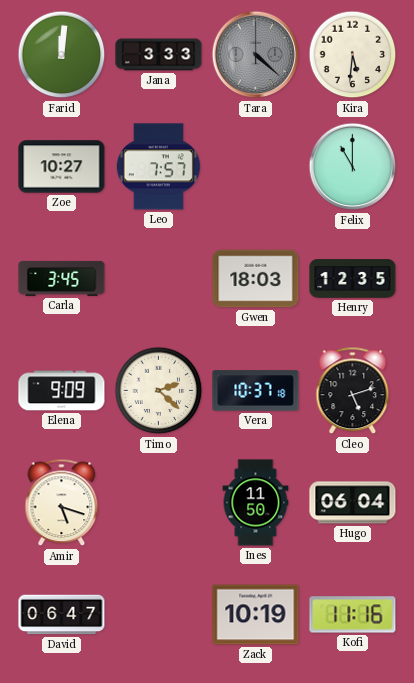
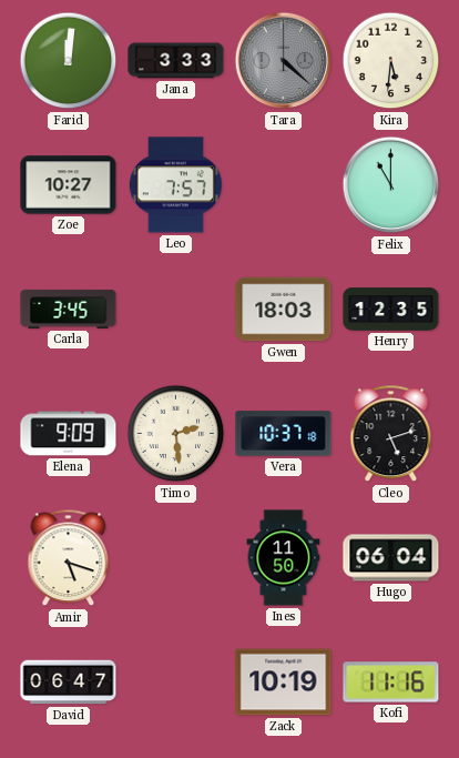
Timo: 2:22 -> 2:29
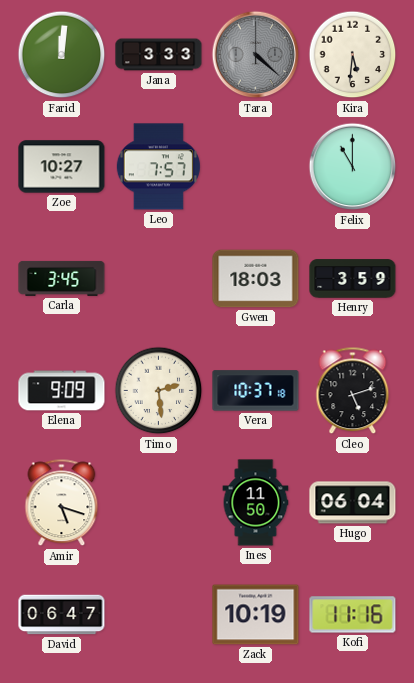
Henry: 12:35 -> 3:59
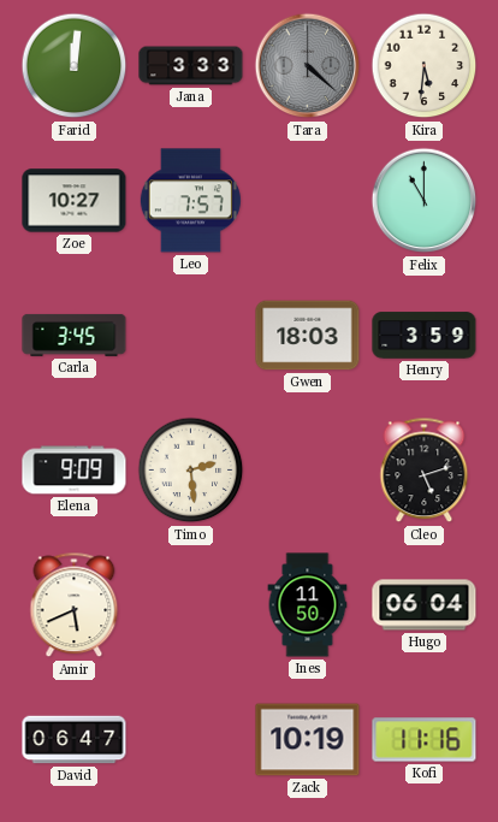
Vera: 10:37 -> none
Amir: 5:18 -> 5:41
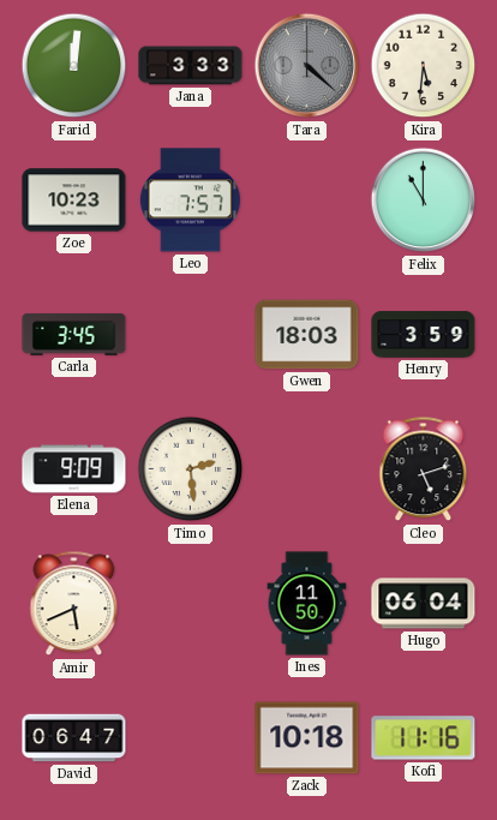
Zoe: 10:27 -> 10:23
Zack: 10:19 -> 10:18
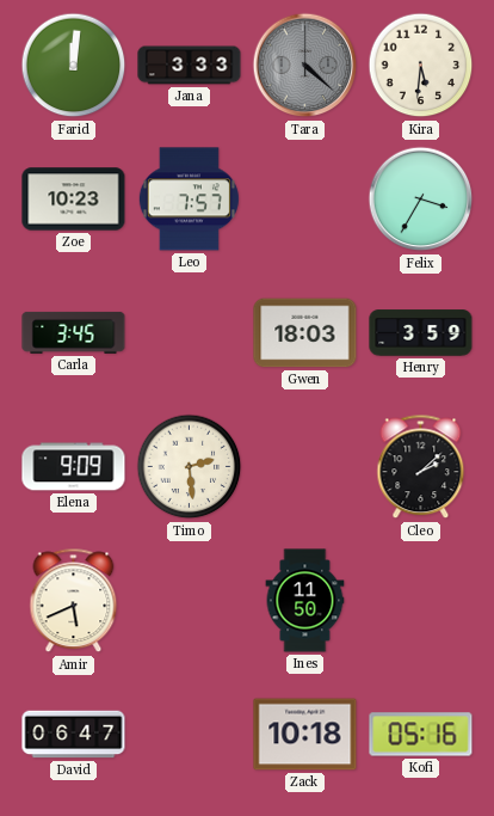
Felix: 11:00 -> 3:35
Cleo: 5:12 -> 2:08
Hugo: 06:04 -> none
Kofi: 11:16 -> 05:16
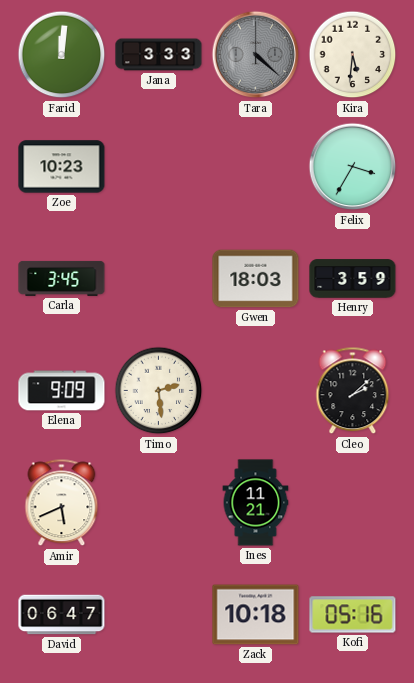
Leo: 7:57 -> none
Ines: 11:50 -> 11:21
